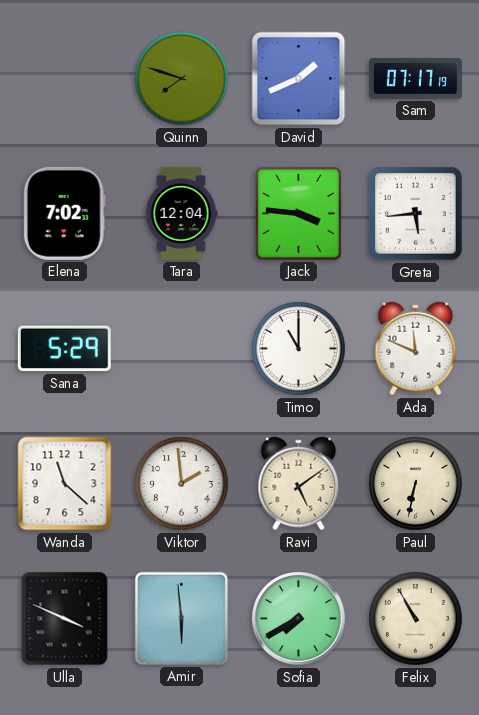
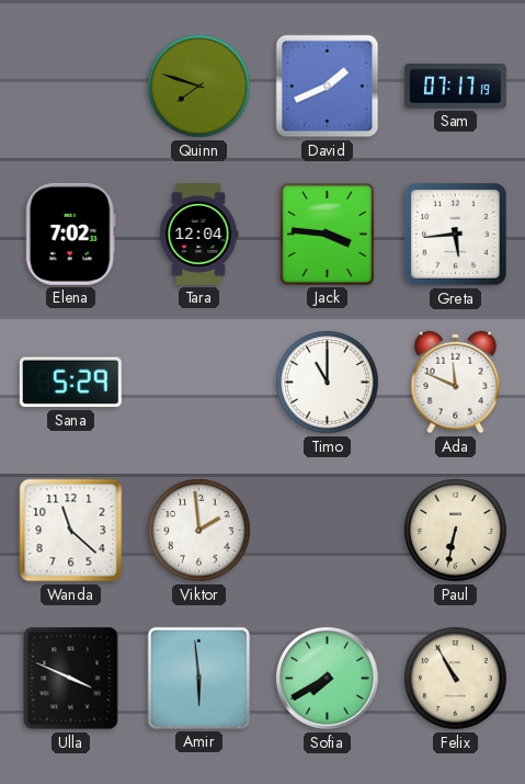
Ravi: 5:09 -> none
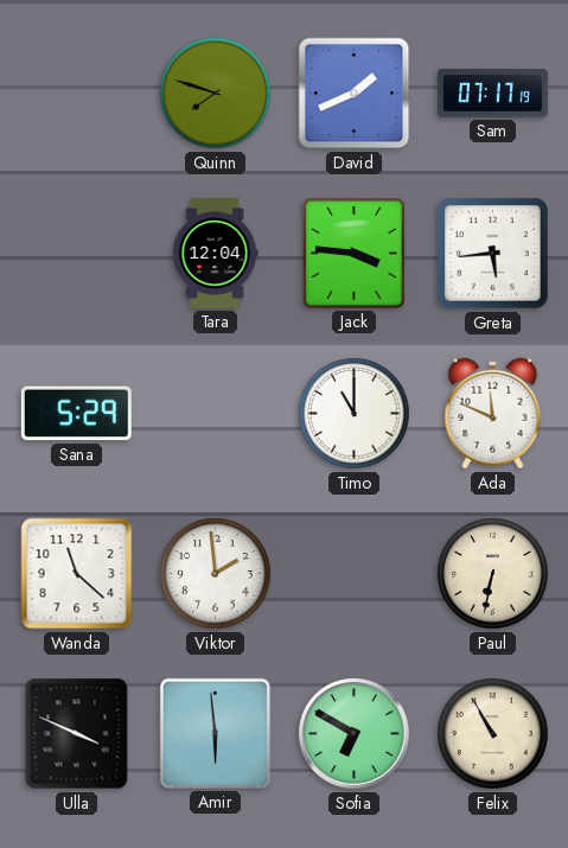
Elena: 7:02 -> none
Sofia: 7:40 -> 6:50
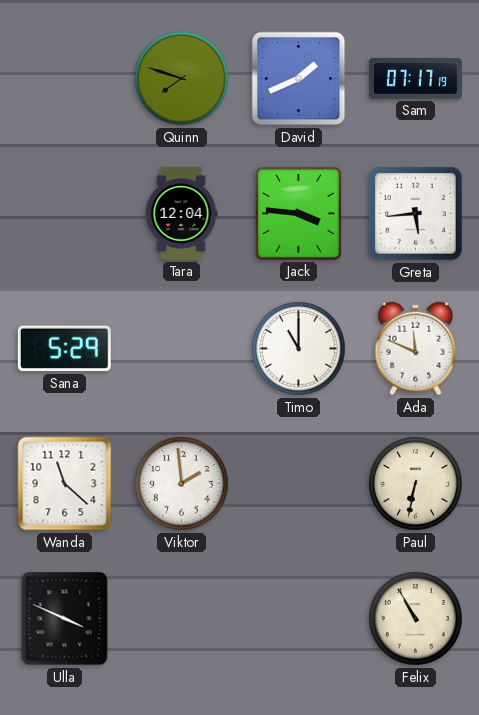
Amir: 5:59 -> none
Sofia: 6:50 -> none
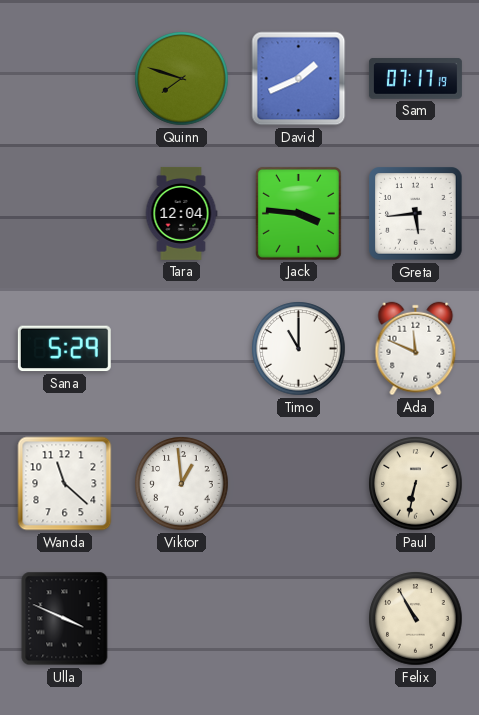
Viktor: 1:59 -> 12:59
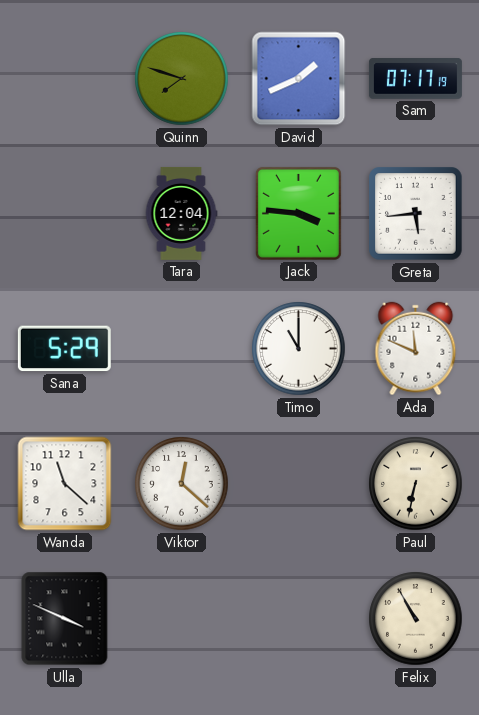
Viktor: 12:59 -> 12:22
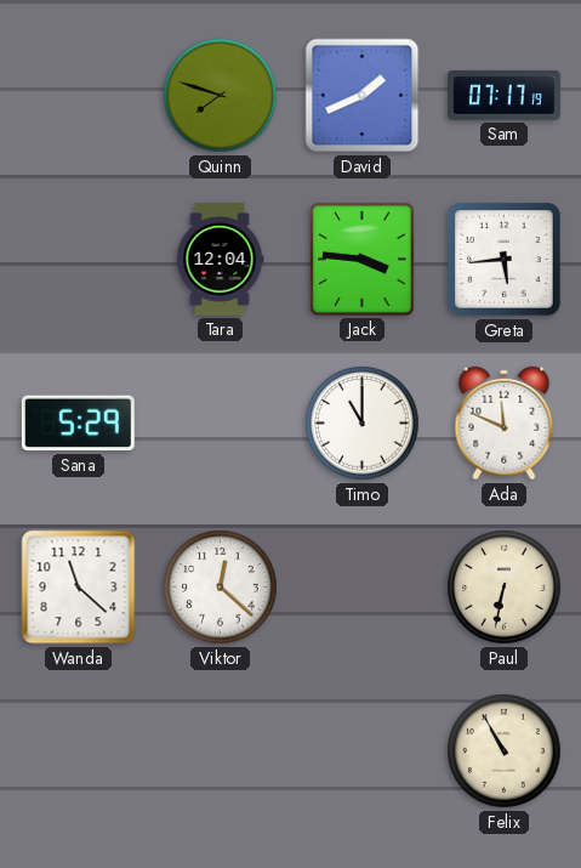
Ulla: 3:49 -> none
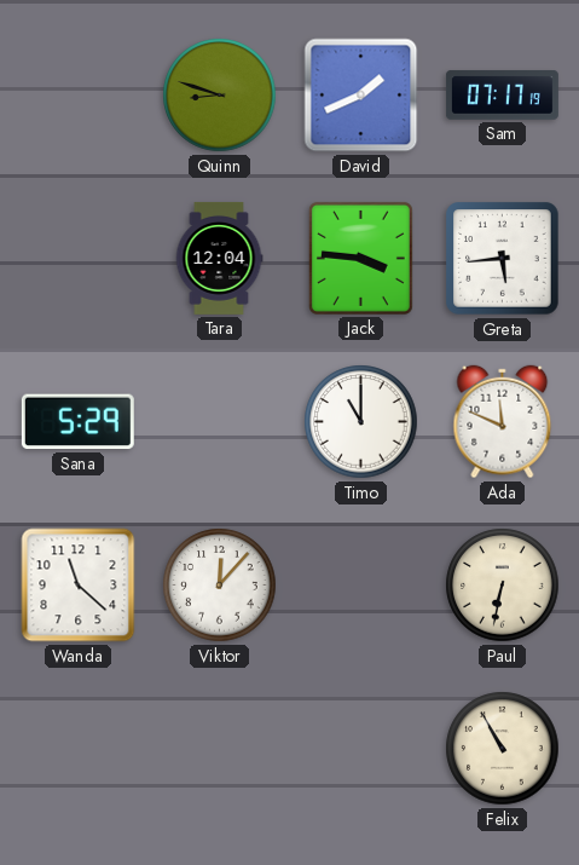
Quinn: 7:48 -> 8:48
Viktor: 12:22 -> 12:07
